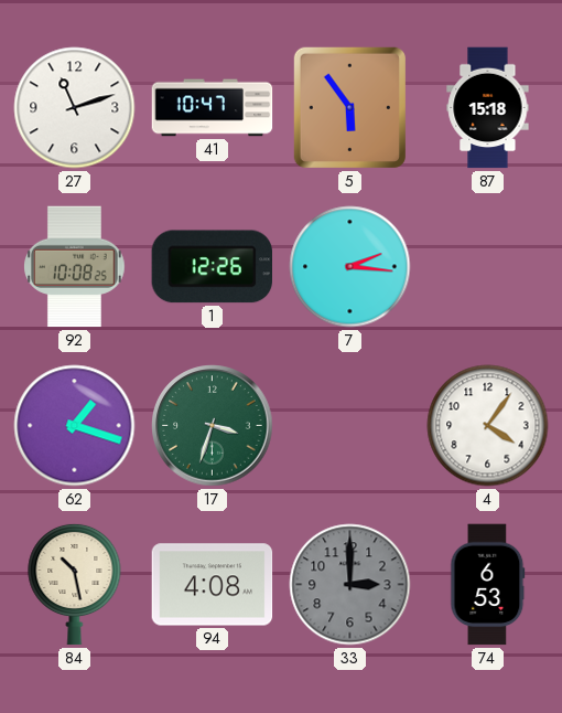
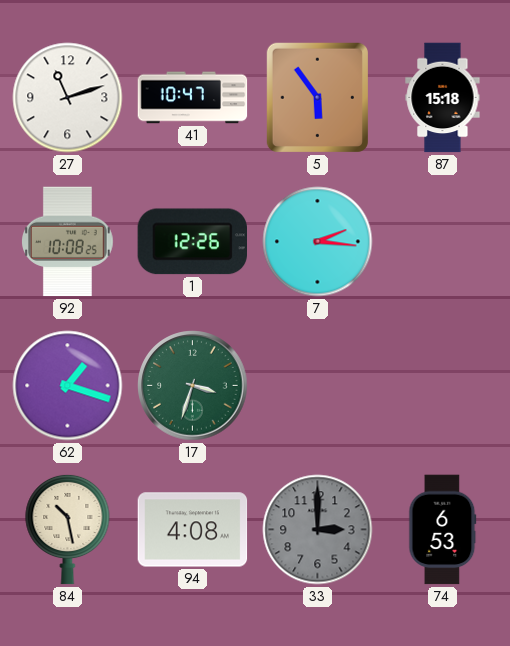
4: 4:06 -> none
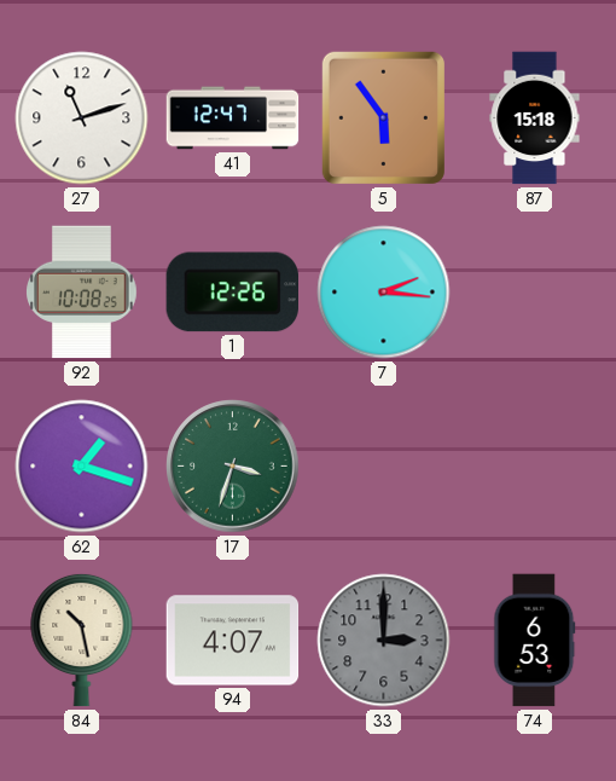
41: 10:47 -> 12:47
94: 4:08 -> 4:07
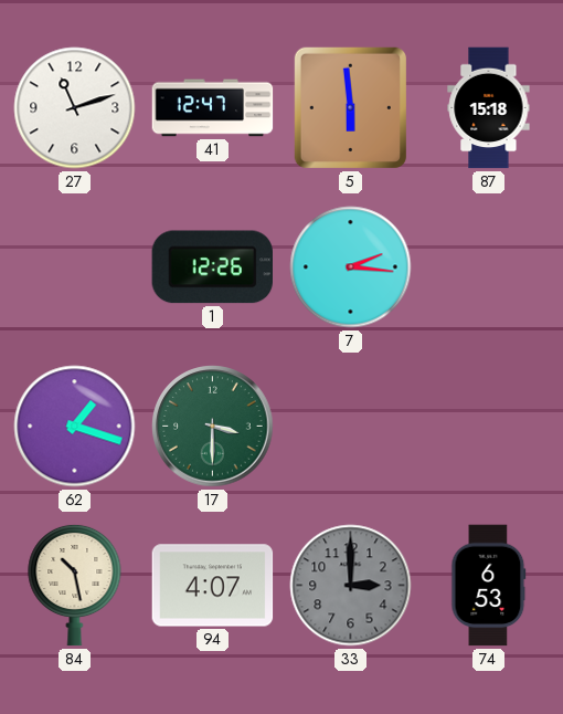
5: 5:54 -> 5:59
92: 10:08 -> none
17: 3:33 -> 3:30
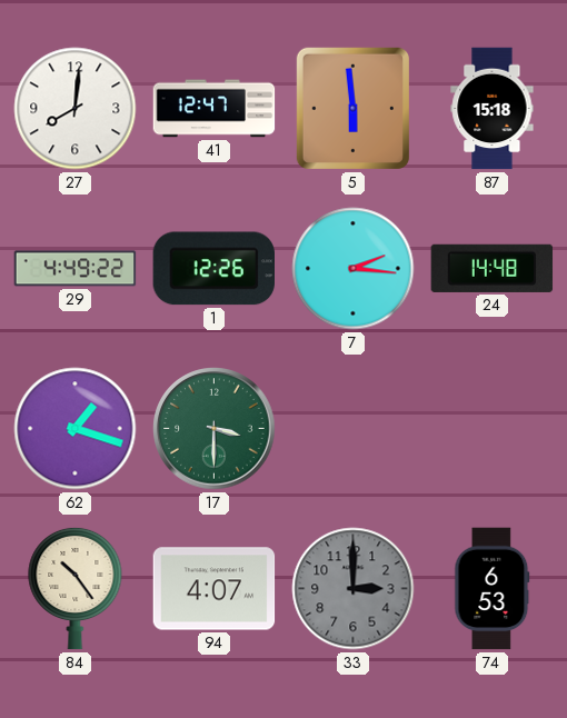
27: 11:12 -> 8:01
29: none -> 4:49
24: none -> 14:48
84: 10:28 -> 10:24
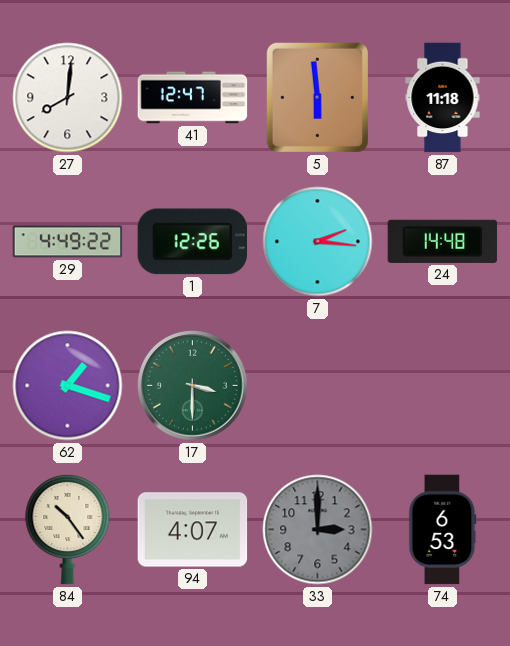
87: 15:18 -> 11:18
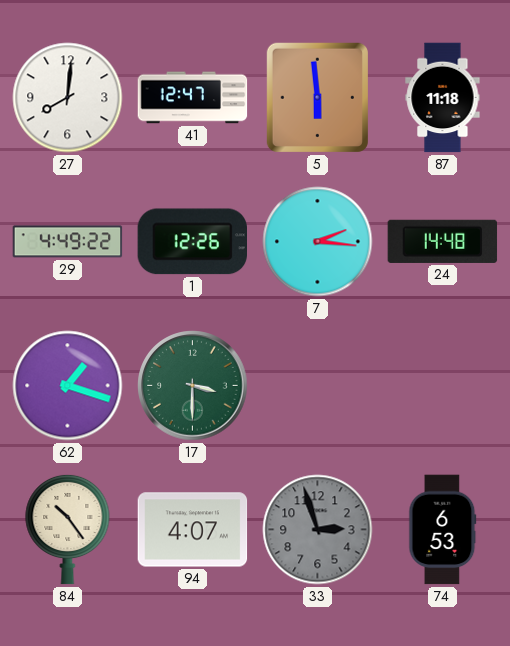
33: 3:00 -> 2:57
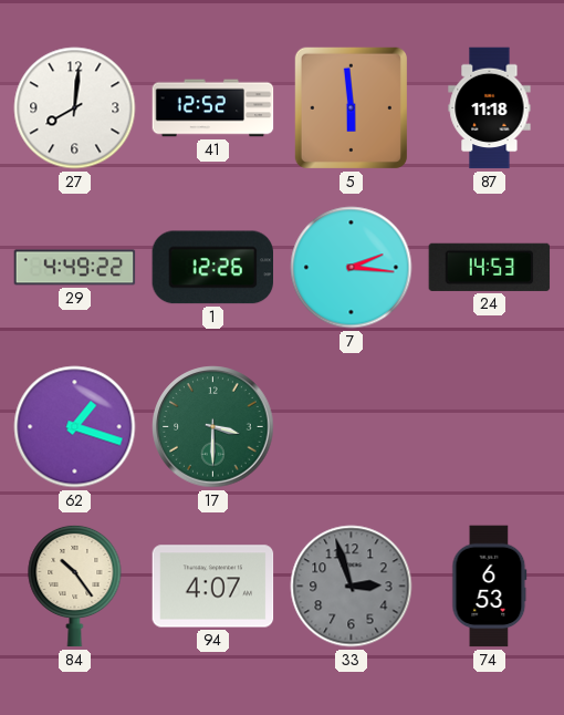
41: 12:47 -> 12:52
24: 14:48 -> 14:53
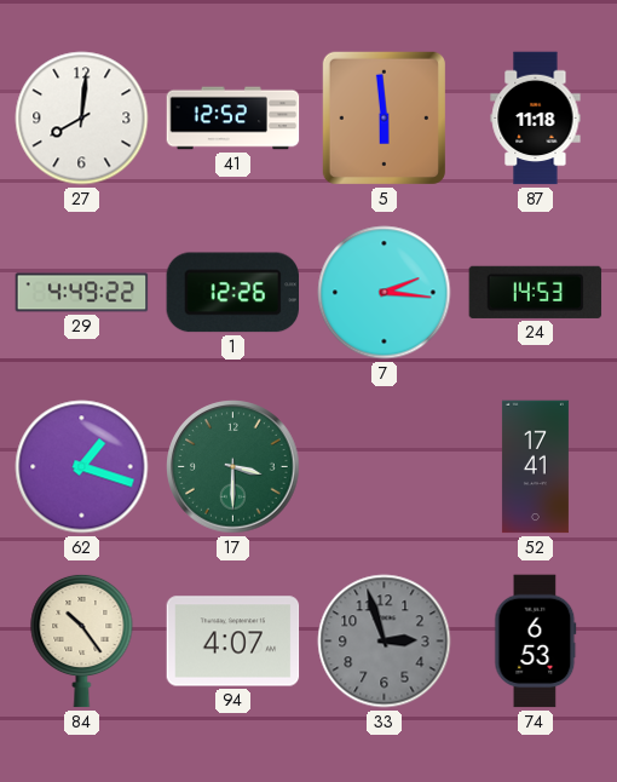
52: none -> 17:41
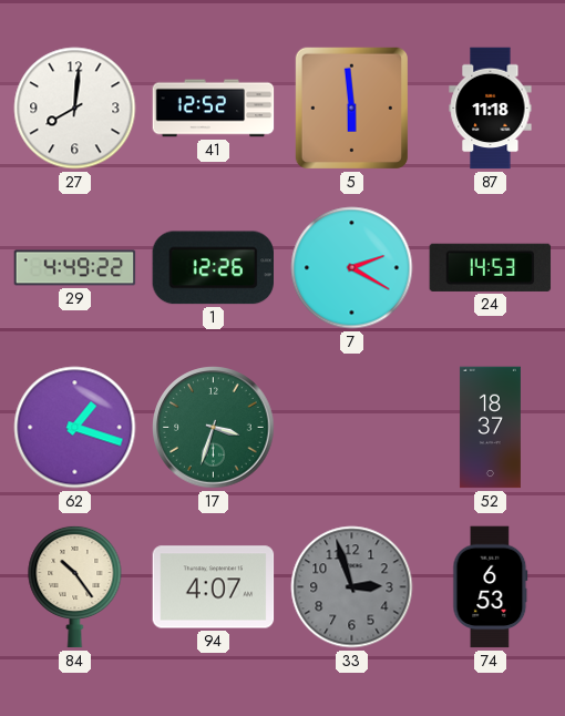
7: 2:16 -> 2:20
17: 3:30 -> 3:33
52: 17:41 -> 18:37
